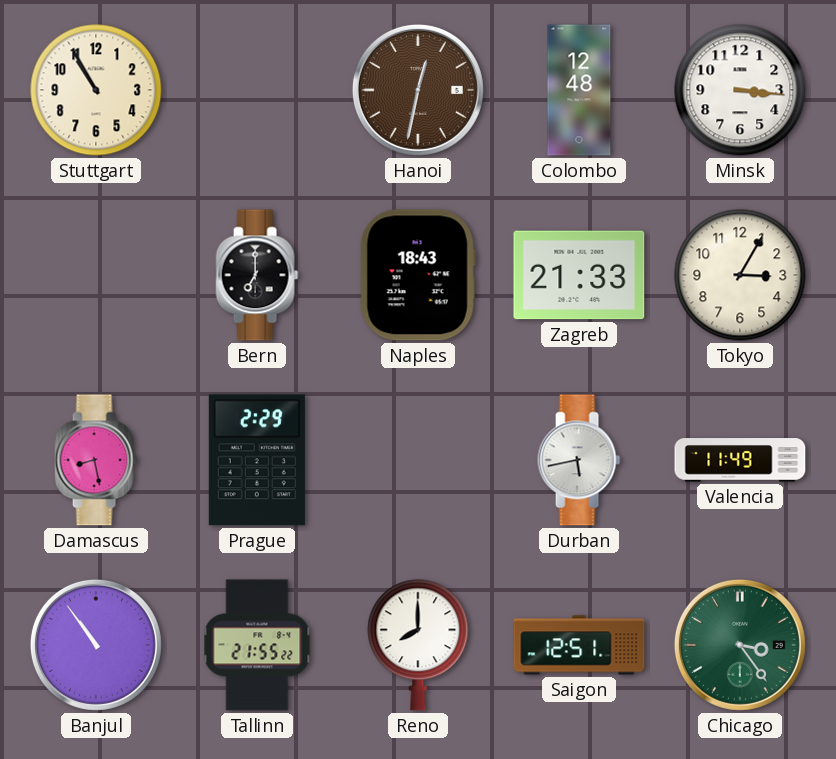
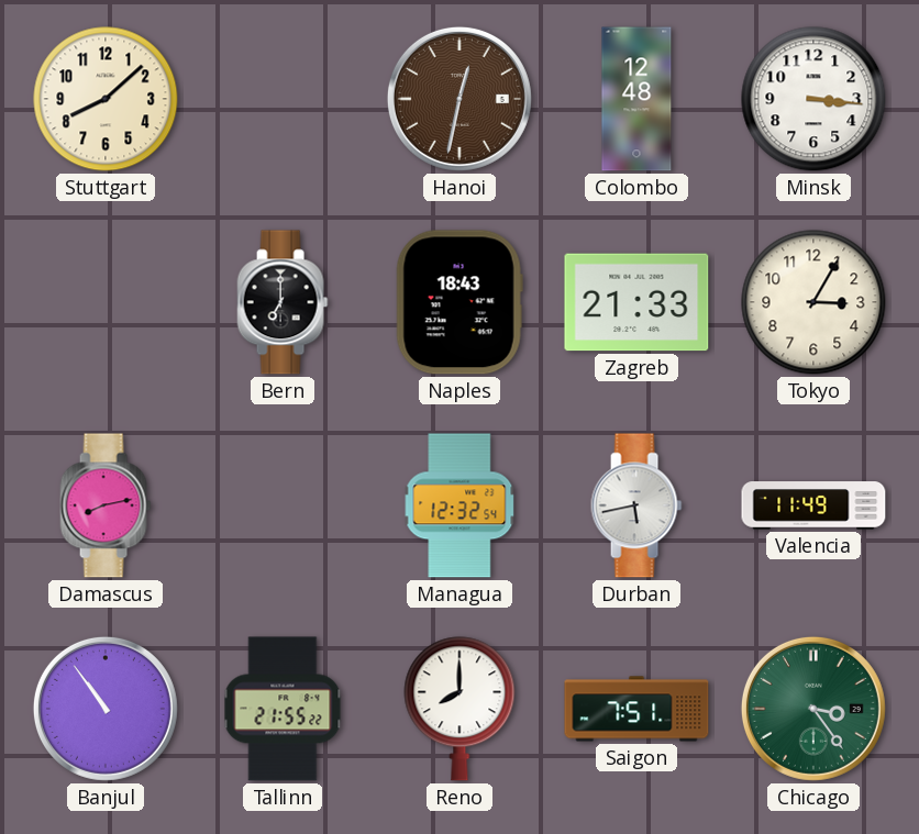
Stuttgart: 10:55 -> 8:08
Damascus: 8:28 -> 8:13
Prague: 2:29 -> none
Managua: none -> 12:32
Saigon: 12:51 -> 7:51
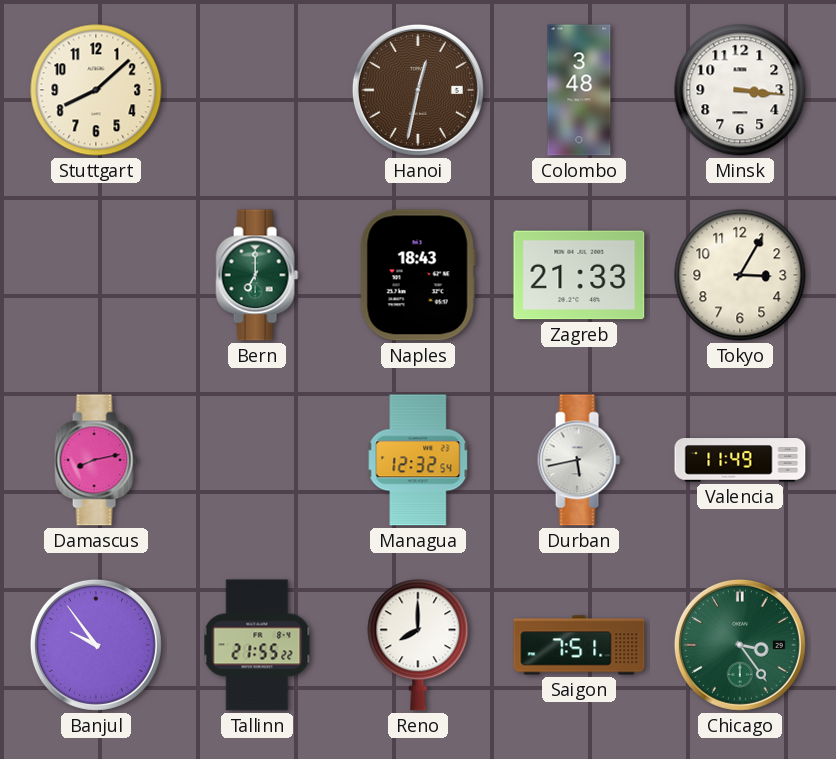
Colombo: 12:48 -> 3:48
Bern dial: black -> green
Banjul: 10:54 -> 9:54
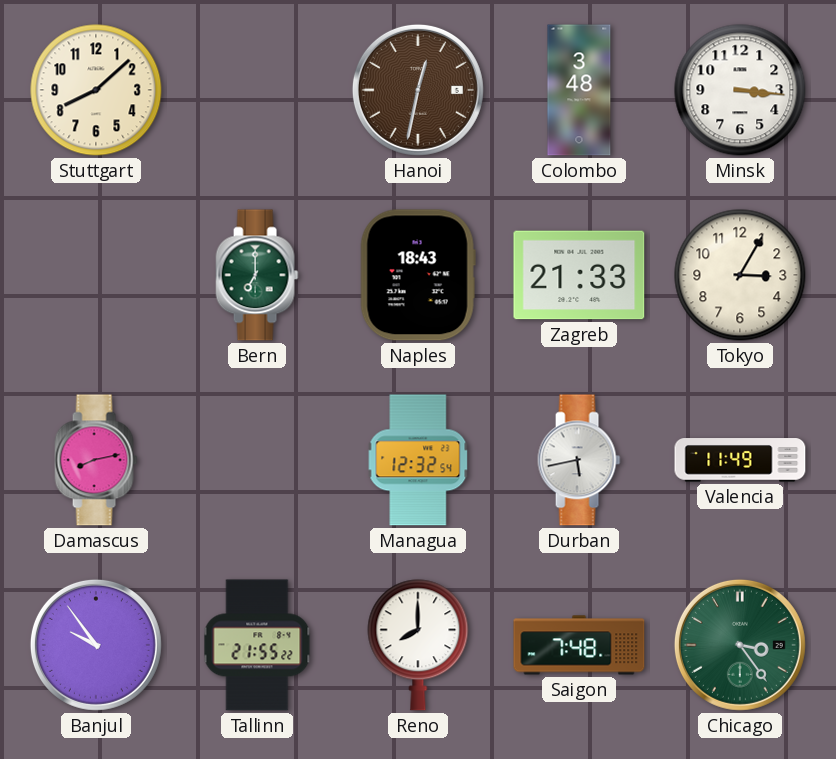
Saigon: 7:51 -> 7:48
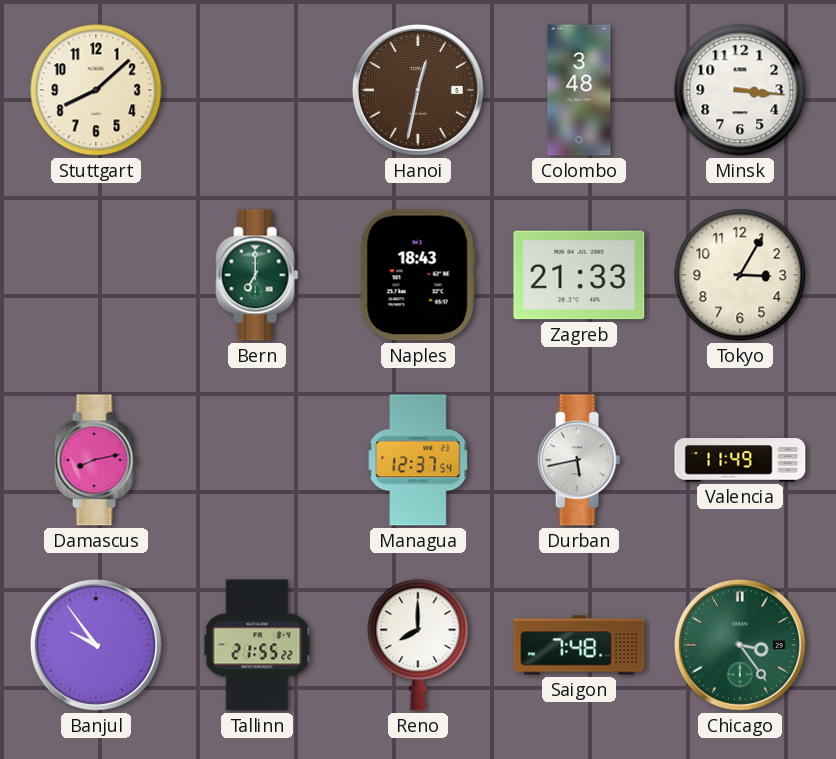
Managua: 12:32 -> 12:37
